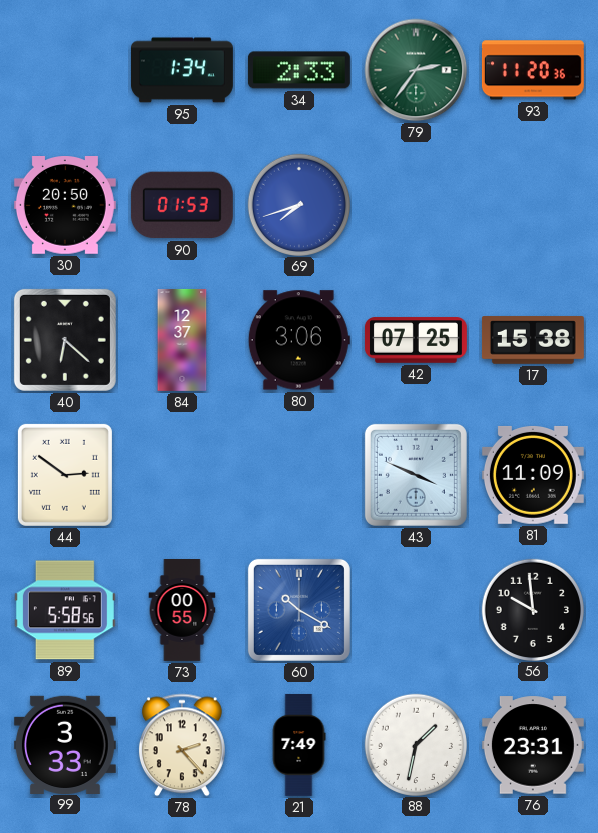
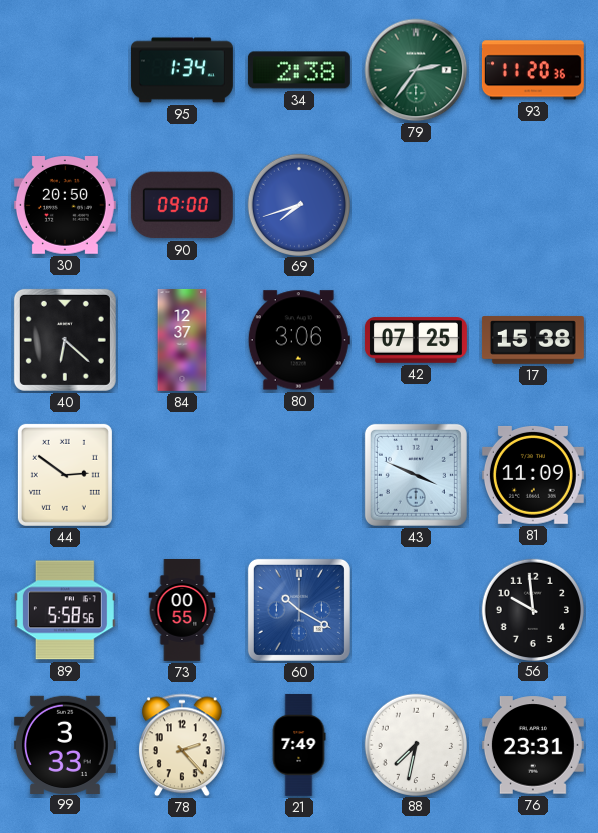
34: 2:33 -> 2:38
90: 01:53 -> 09:00
88: 1:32 -> 7:32
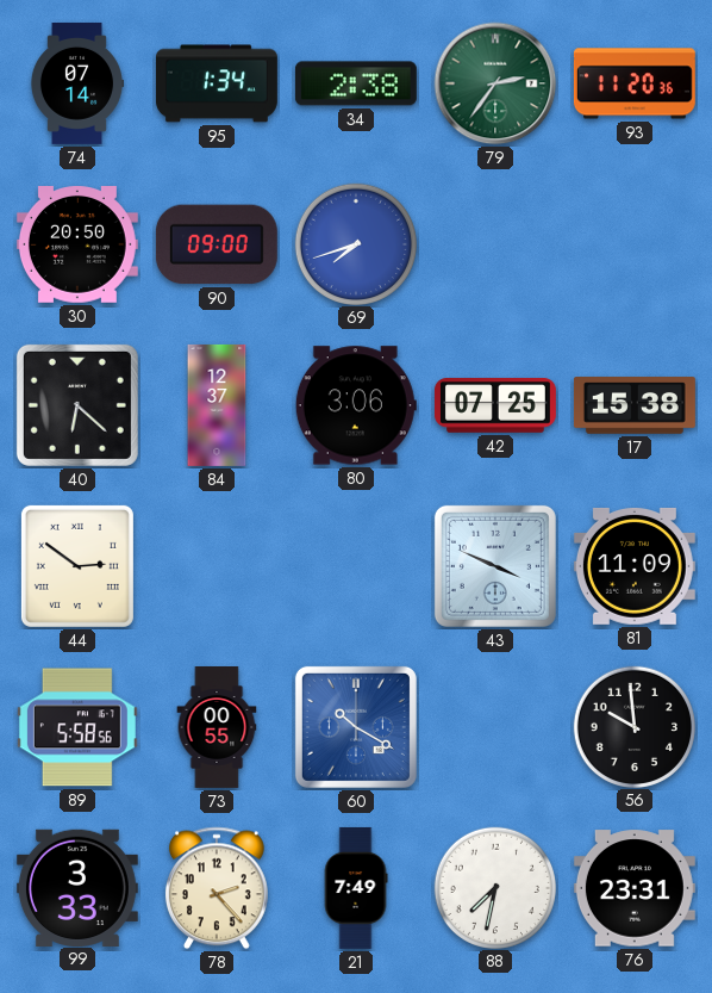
74: none -> 07:14
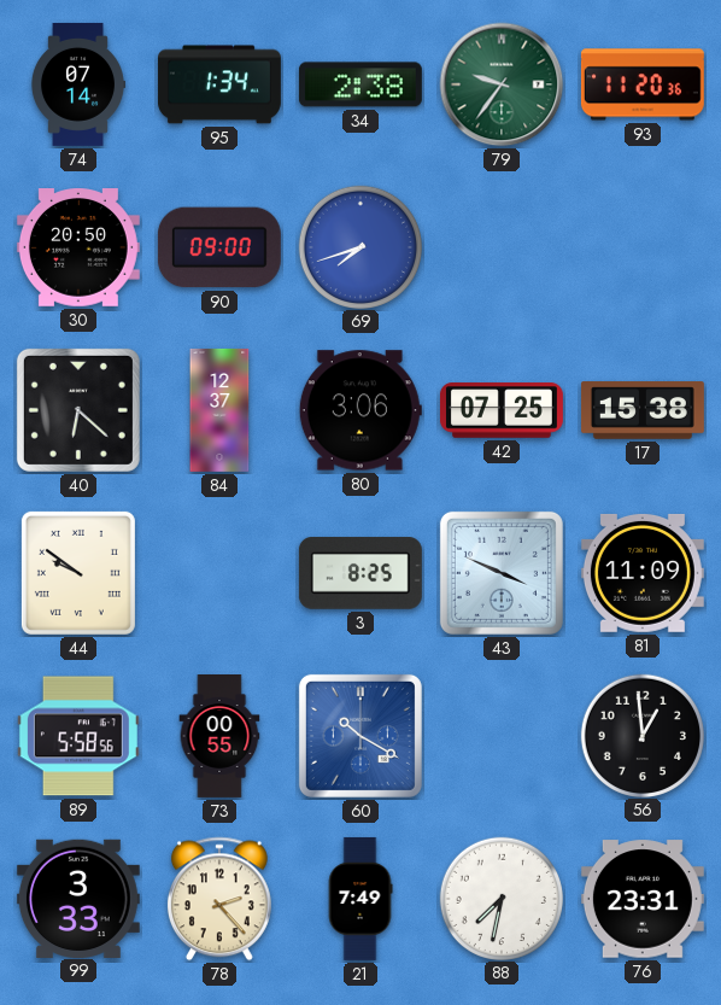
79: 2:36 -> 9:36
44: 2:51 -> 9:51
3: none -> 8:25
56: 9:59 -> 12:59
